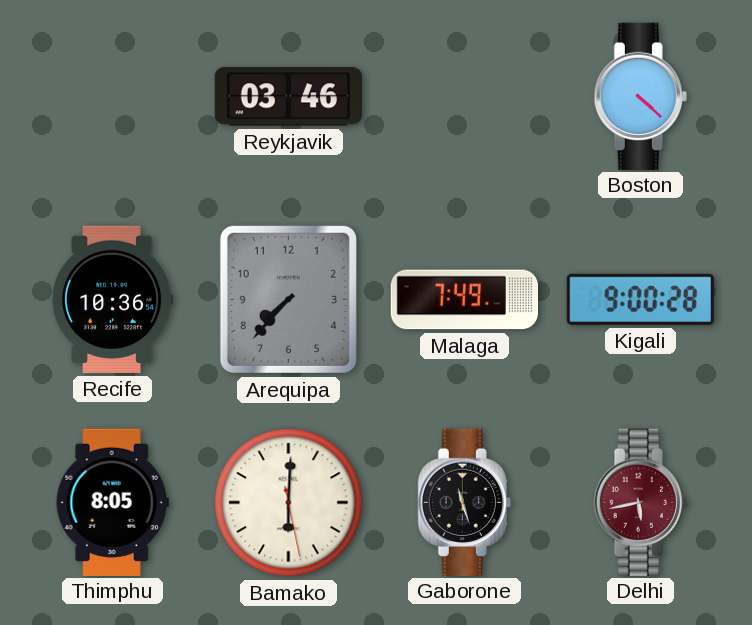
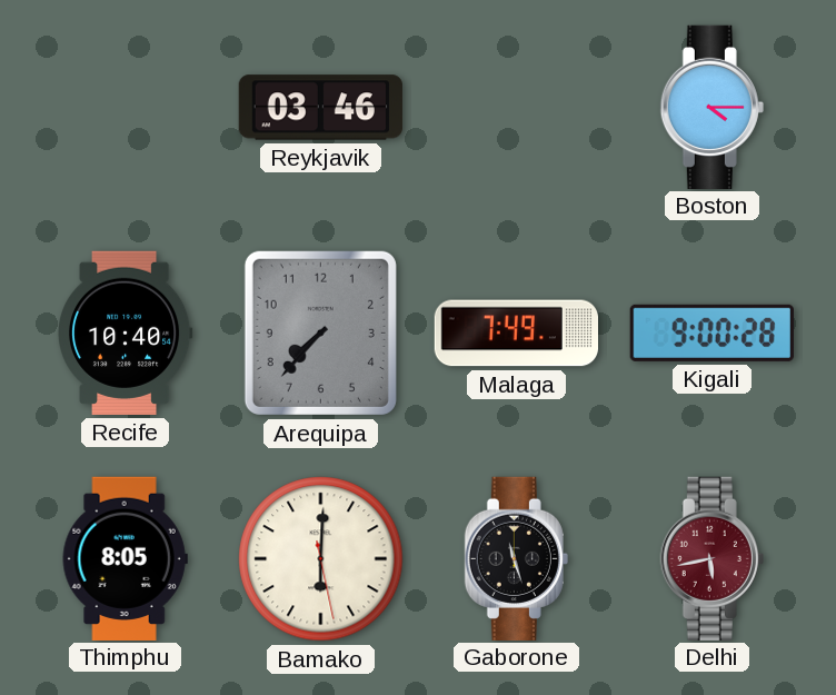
Boston: 4:22 -> 4:15
Recife: 10:36 -> 10:40
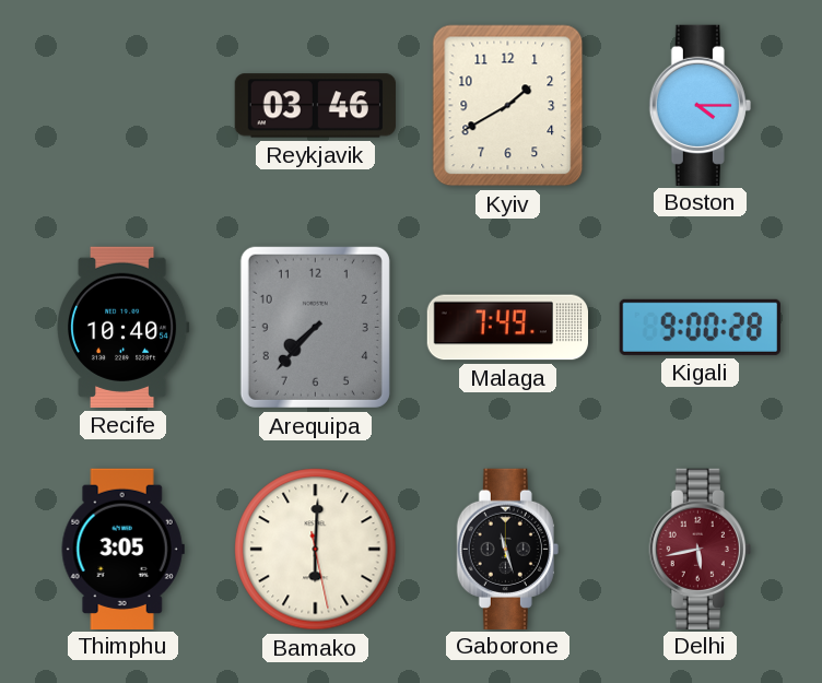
Kyiv: none -> 1:40
Thimphu: 8:05 -> 3:05
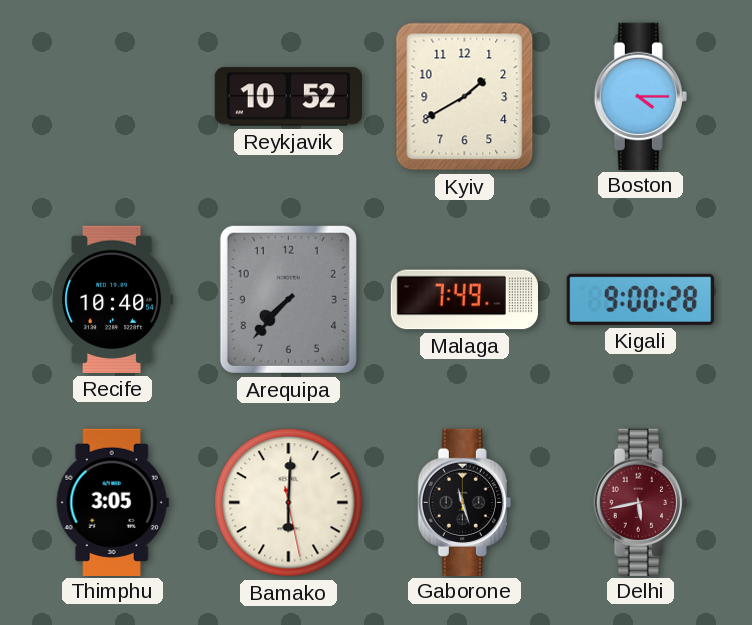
Reykjavik: 03:46 -> 10:52
